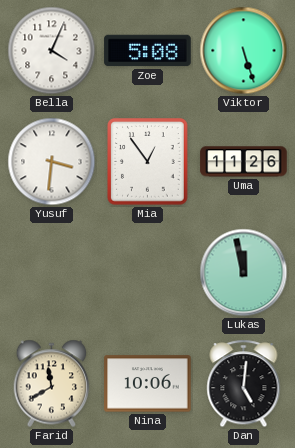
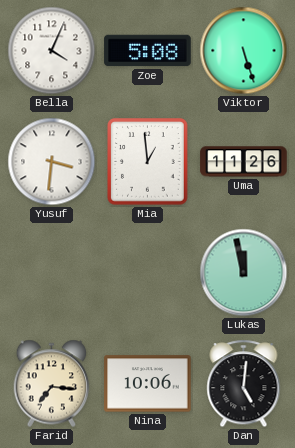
Mia: 12:54 -> 12:59
Farid: 11:40 -> 7:16
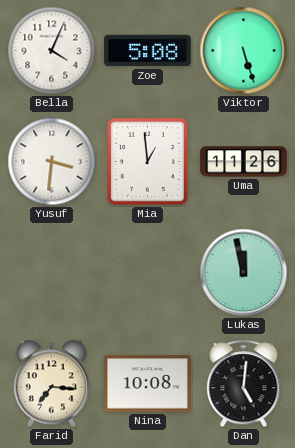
Nina: 10:06 -> 10:08
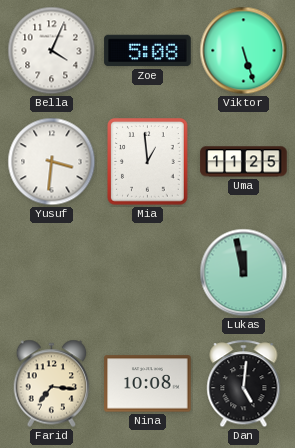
Uma: 11:26 -> 11:25
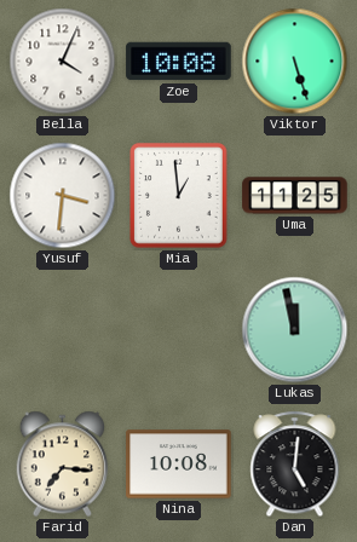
Zoe: 5:08 -> 10:08
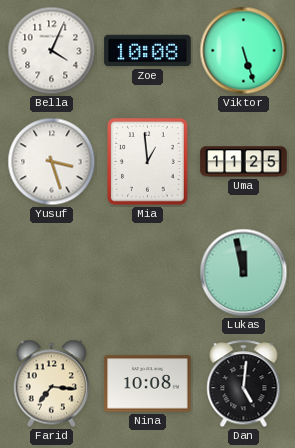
Yusuf: 3:31 -> 3:27
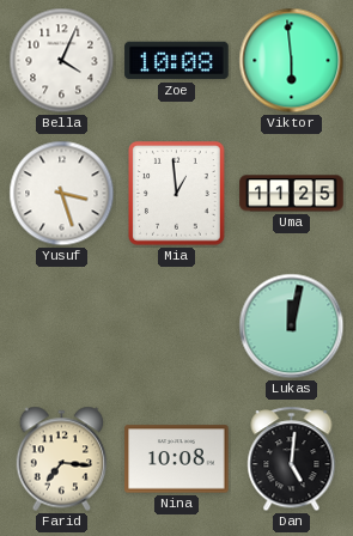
Viktor: 5:27 -> 5:59
Lukas: 11:58 -> 12:02
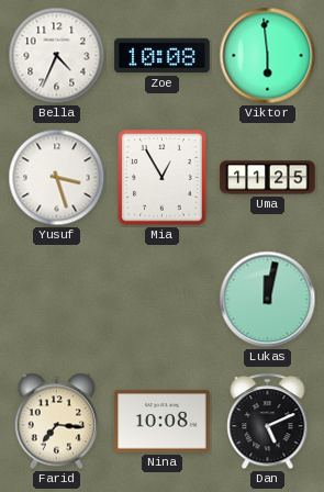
Bella: 4:04 -> 4:34
Mia: 12:59 -> 12:55
Dan: 5:01 -> 5:11
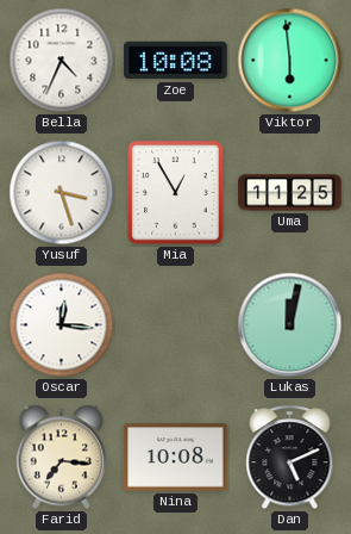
Oscar: none -> 12:16
